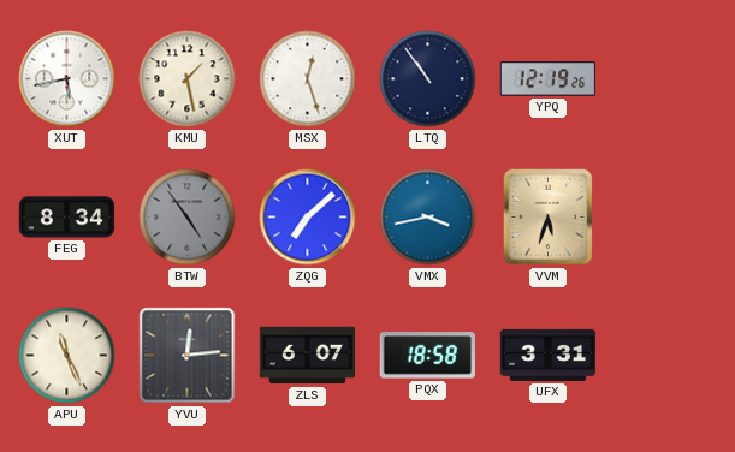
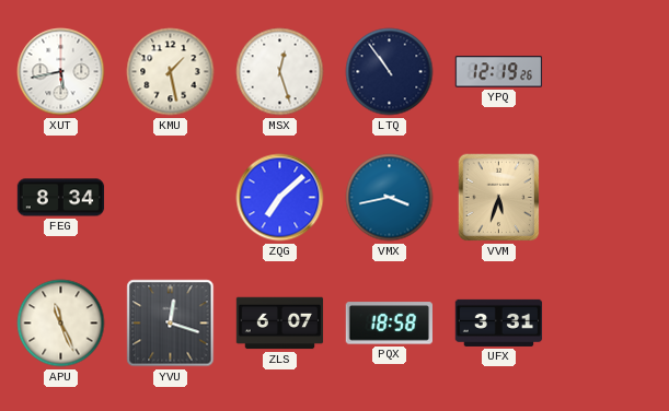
BTW: 4:54 -> none
YVU: 12:14 -> 12:18
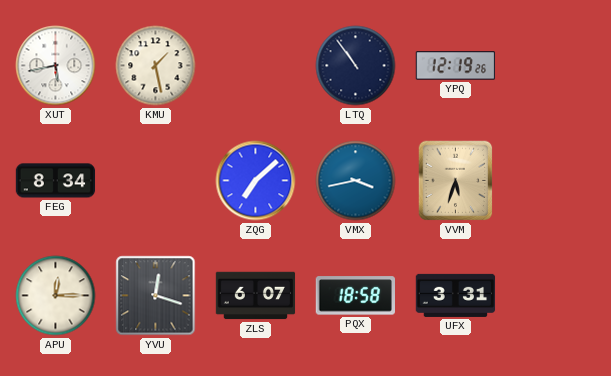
MSX: 12:27 -> none
APU: 11:26 -> 12:15
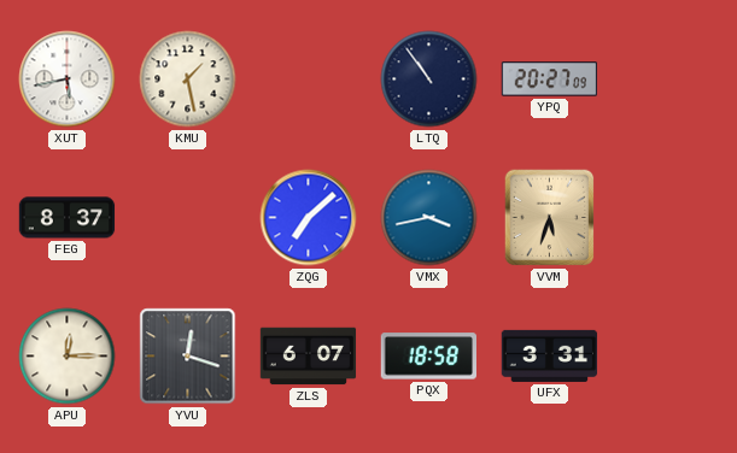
YPQ: 12:19 -> 20:27
FEG: 8:34 -> 8:37
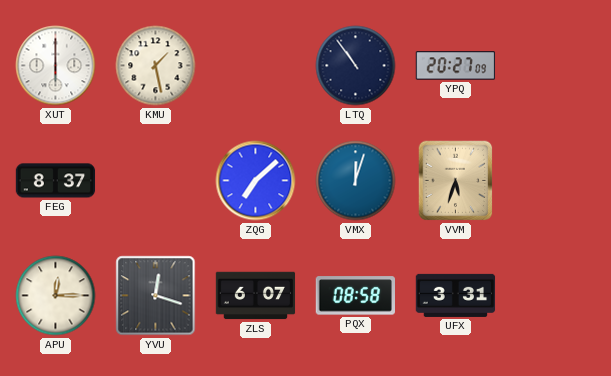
XUT: 5:43 -> 6:00
VMX: 3:43 -> 12:03
PQX: 18:58 -> 08:58
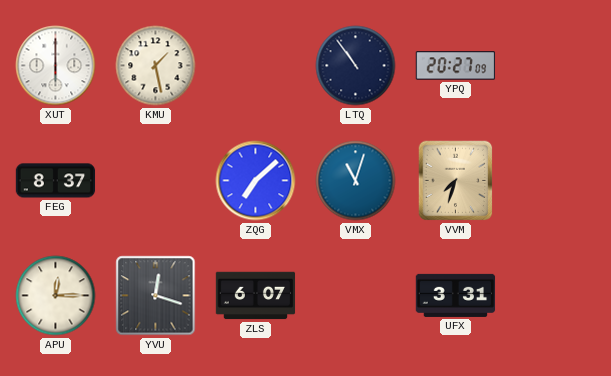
VMX: 12:03 -> 11:03
VVM: 5:33 -> 7:33
PQX: 08:58 -> none
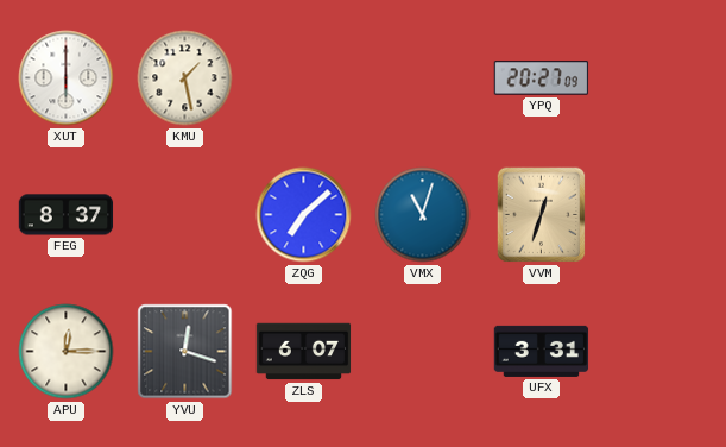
LTQ: 10:54 -> none
VVM: 7:33 -> 12:33
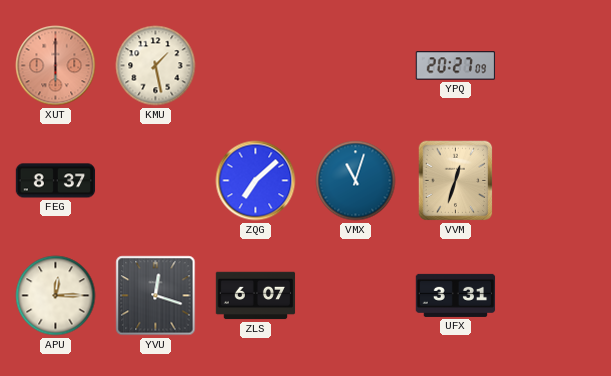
XUT dial: white -> salmon
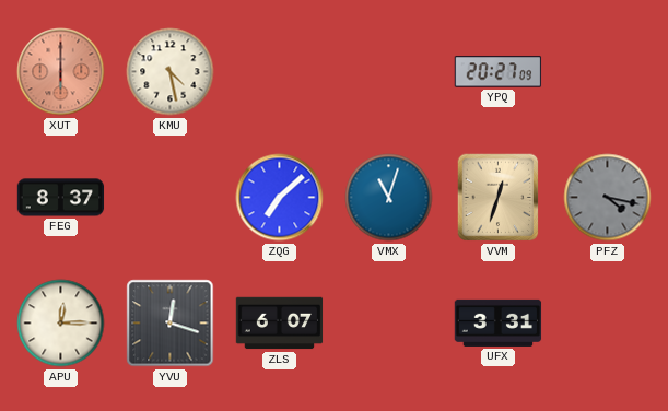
KMU: 1:28 -> 4:28
PFZ: none -> 4:17
